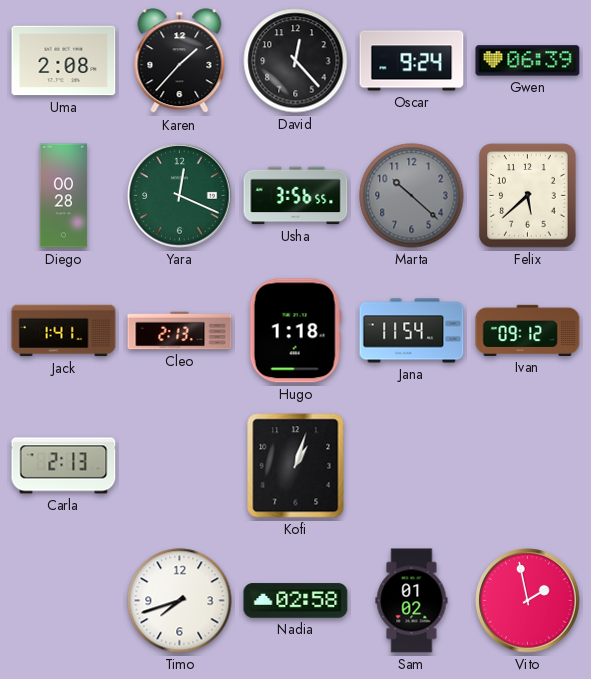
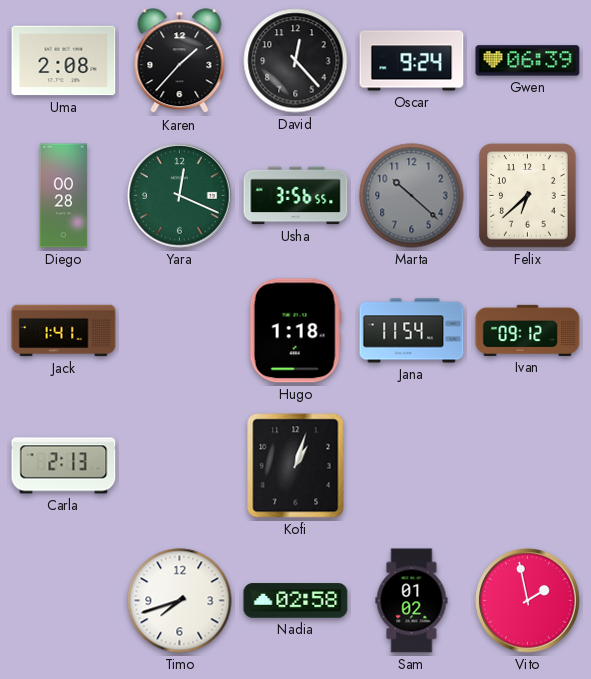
Felix: 5:38 -> 6:38
Cleo: 2:13 -> none
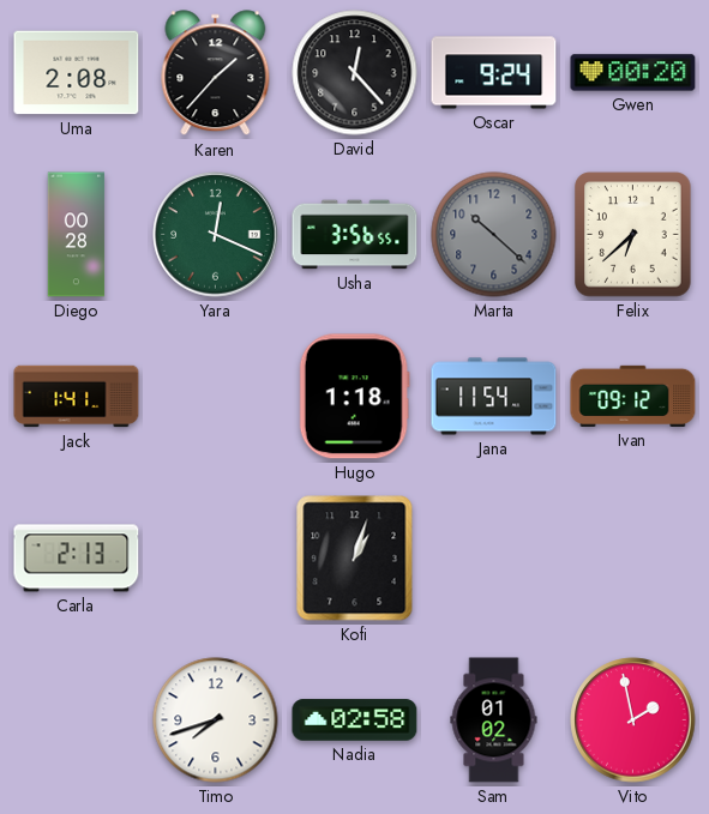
Gwen: 06:39 -> 00:20
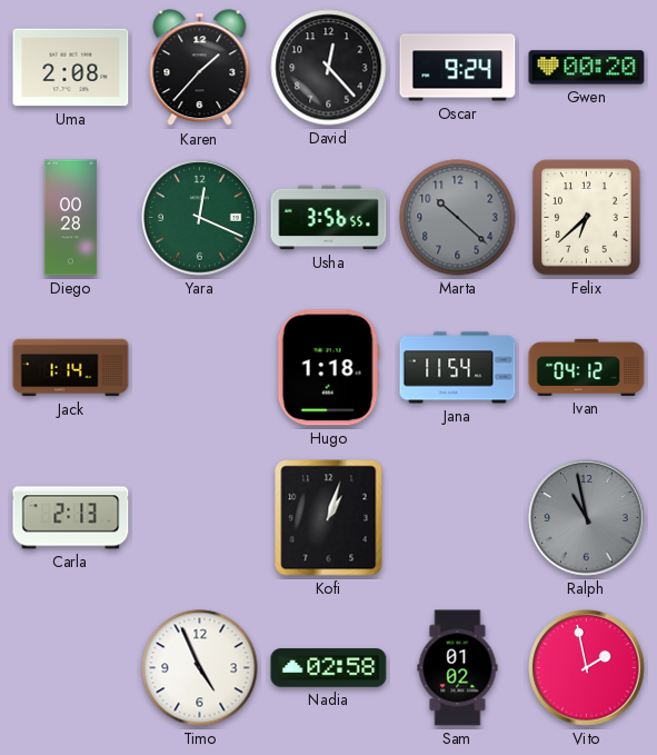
Jack: 1:41 -> 1:14
Ivan: 09:12 -> 04:12
Ralph: none -> 10:58
Timo: 7:42 -> 4:56
